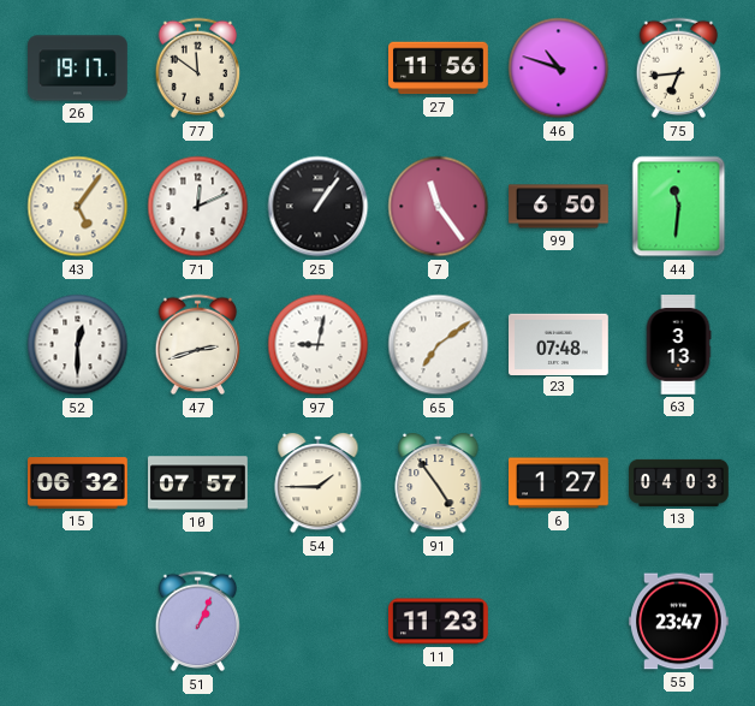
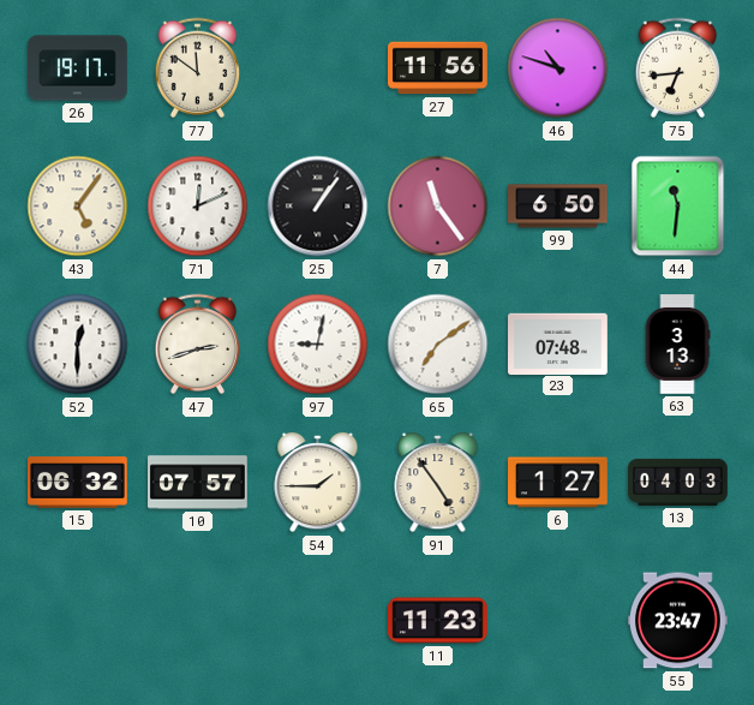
51: 1:04 -> none
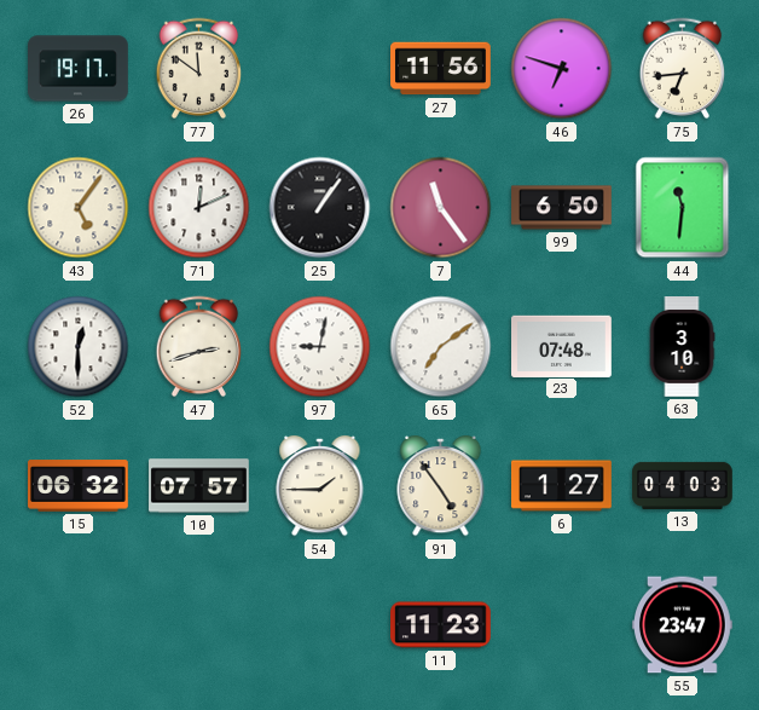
46: 10:48 -> 6:48
63: 3:13 -> 3:10
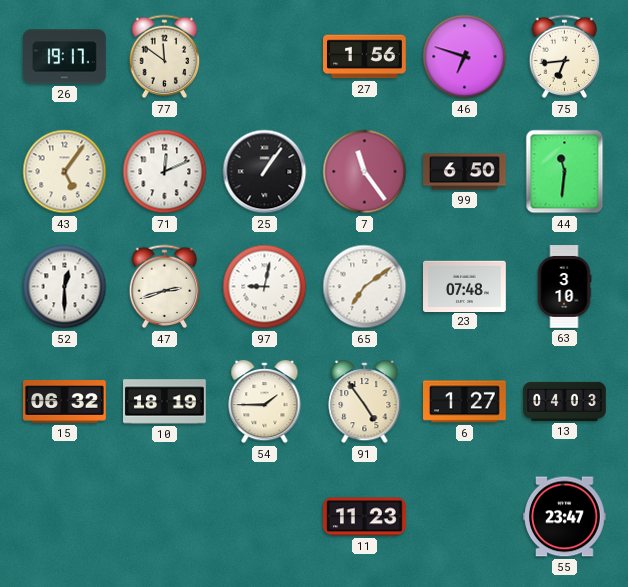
27: 11:56 -> 1:56
10: 07:57 -> 18:19
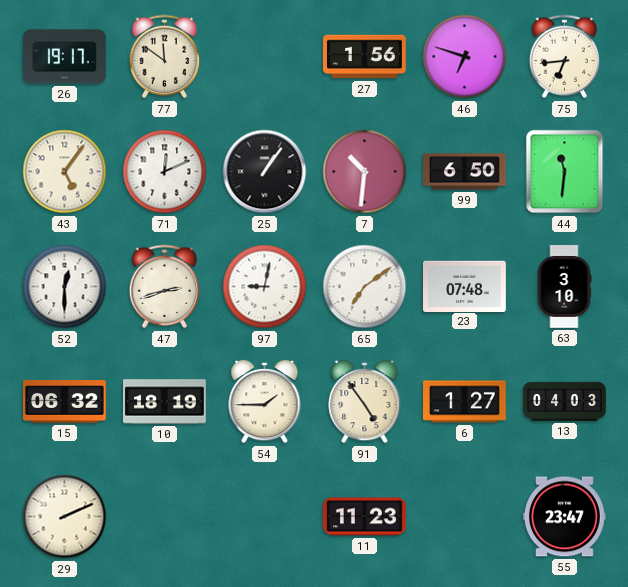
7: 11:24 -> 10:31
29: none -> 2:11
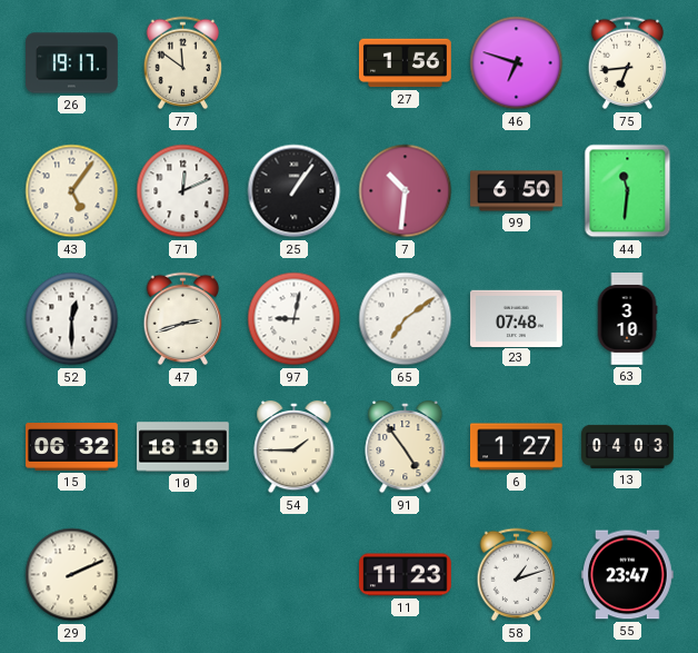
58: none -> 1:12
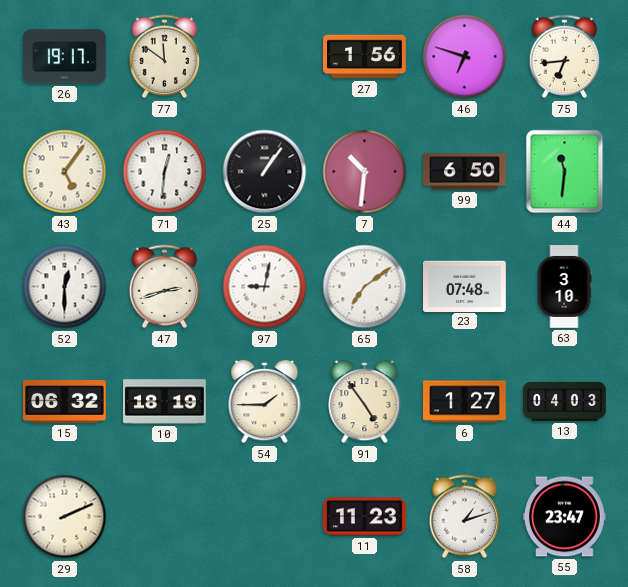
71: 12:11 -> 12:31
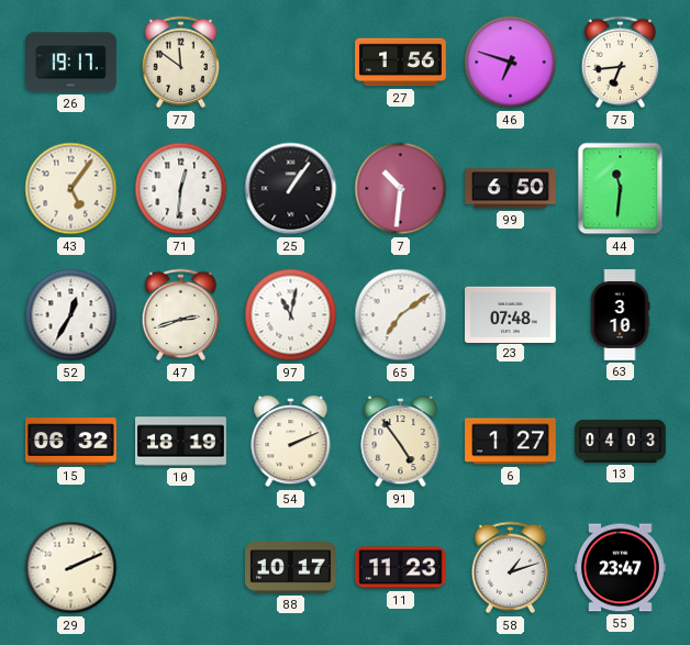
52: 12:30 -> 12:35
97: 9:02 -> 11:02
54: 1:45 -> 2:11
88: none -> 10:17
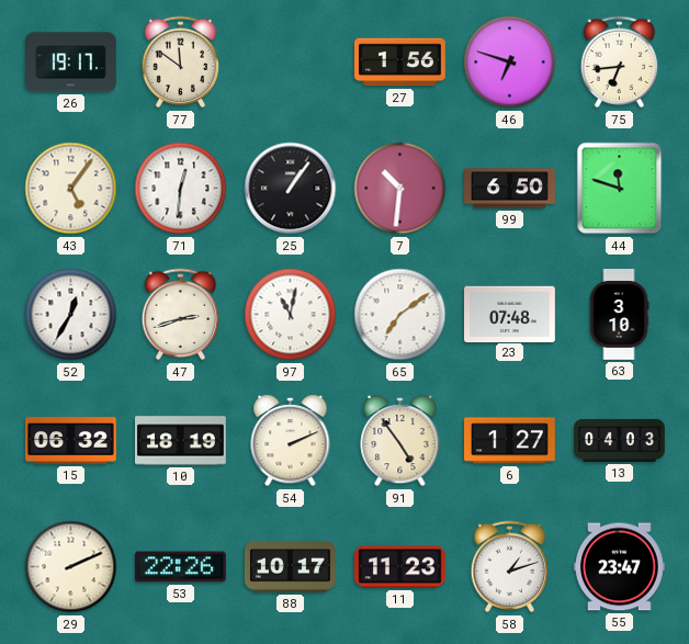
44: 11:31 -> 11:48
53: none -> 22:26
